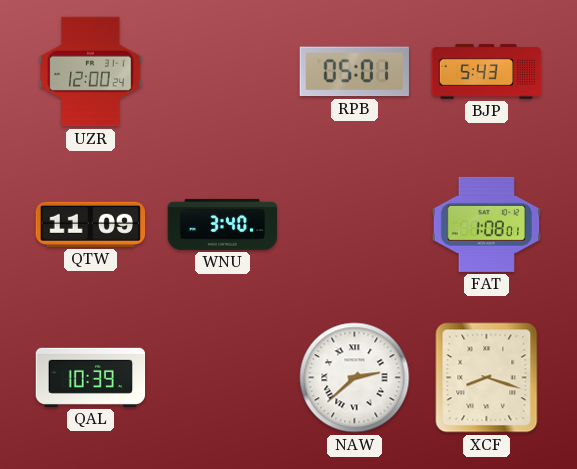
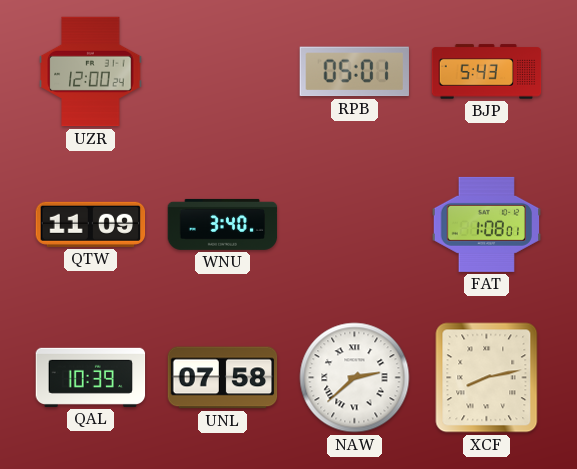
UNL: none -> 07:58
XCF: 8:18 -> 8:13
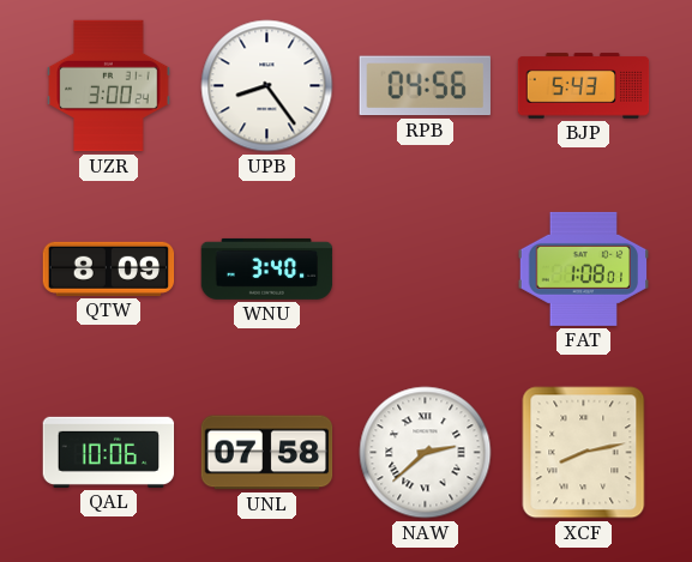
UZR: 12:00 -> 3:00
UPB: none -> 8:24
RPB: 05:01 -> 04:56
QTW: 11:09 -> 8:09
QAL: 10:39 -> 10:06
